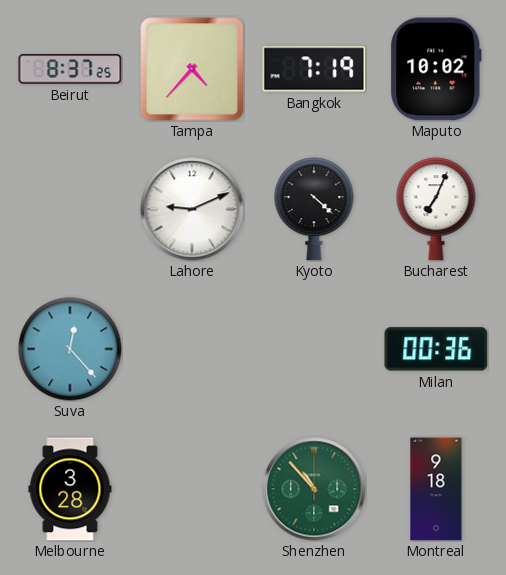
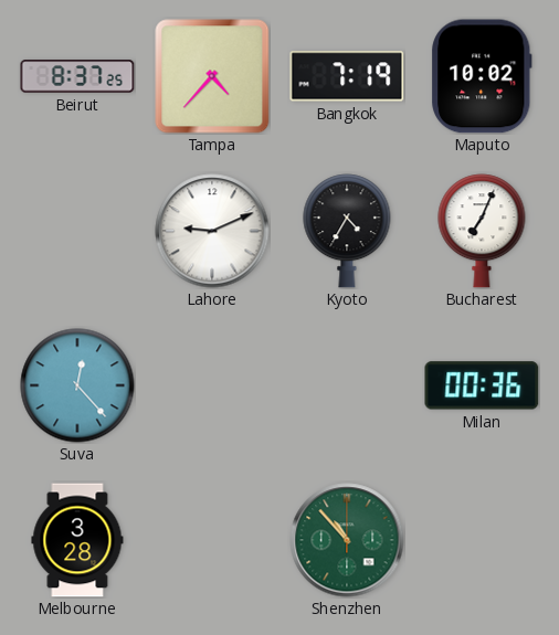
Kyoto: 4:22 -> 4:35
Montreal: 9:18 -> none
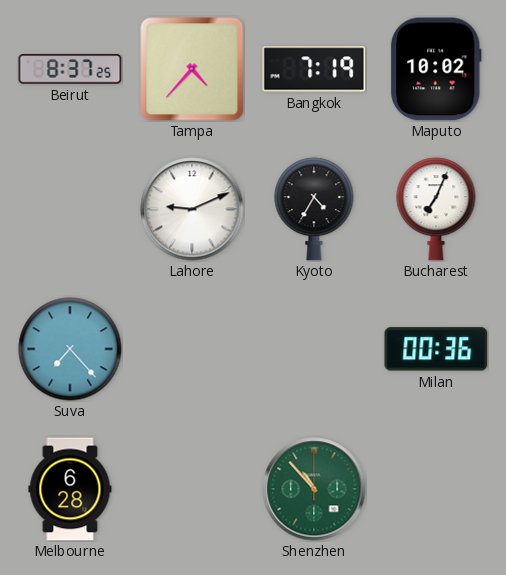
Suva: 12:23 -> 7:23
Melbourne: 3:28 -> 6:28
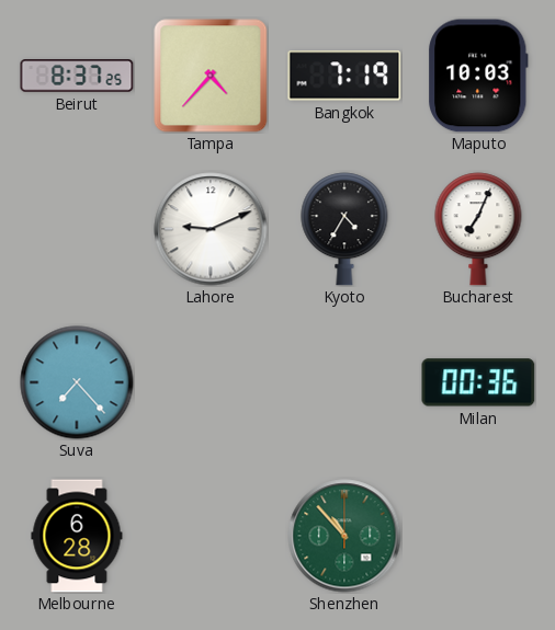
Maputo: 10:02 -> 10:03
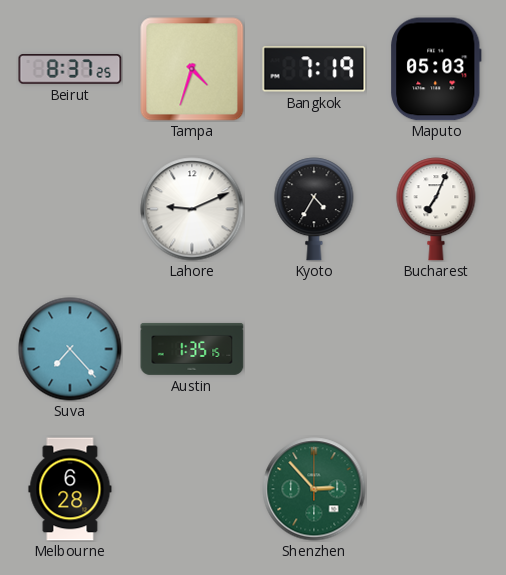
Tampa: 4:37 -> 4:33
Maputo: 10:03 -> 05:03
Austin: none -> 1:35
Milan: 00:36 -> none
Shenzhen: 10:53 -> 2:53
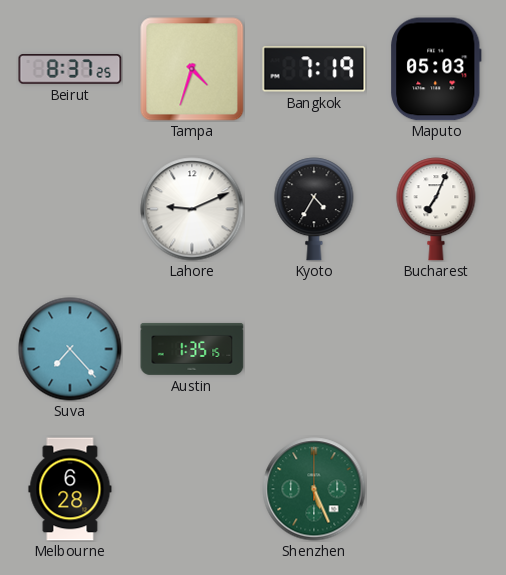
Shenzhen: 2:53 -> 5:26
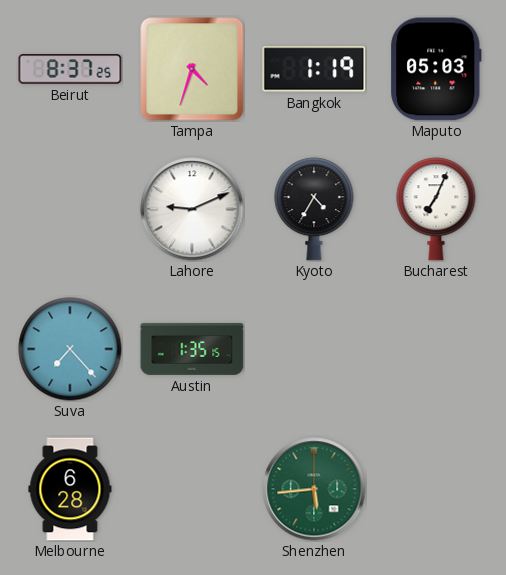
Bangkok: 7:19 -> 1:19
Shenzhen: 5:26 -> 5:44
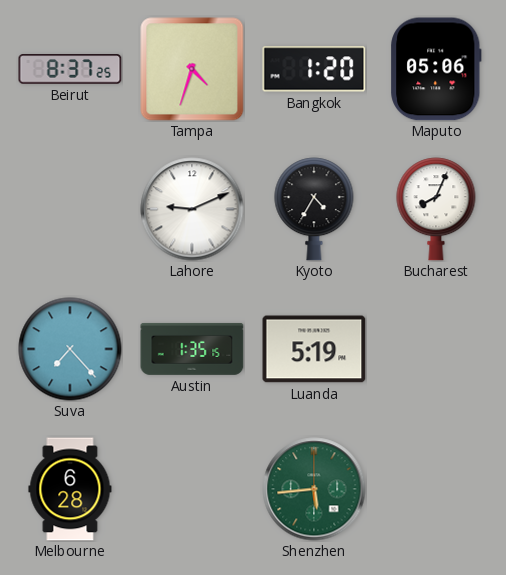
Bangkok: 1:19 -> 1:20
Maputo: 05:03 -> 05:06
Bucharest: 7:04 -> 8:04
Luanda: none -> 5:19
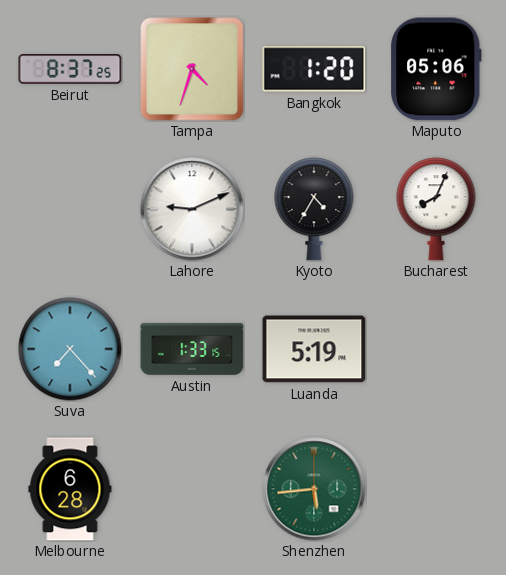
Austin: 1:35 -> 1:33
